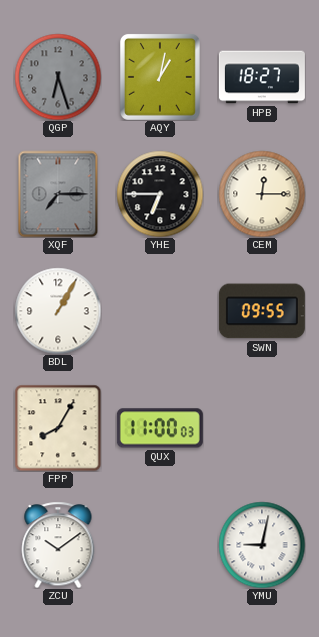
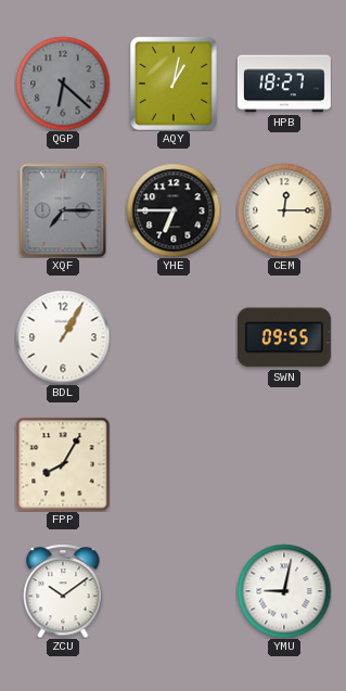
QGP: 6:27 -> 6:22
QUX: 11:00 -> none
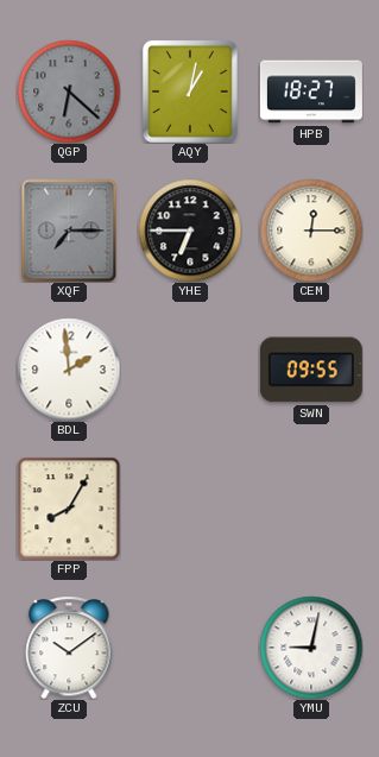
BDL: 1:05 -> 1:59
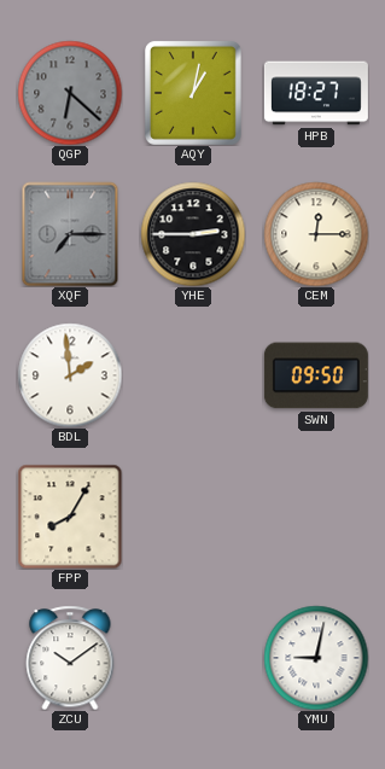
YHE: 6:45 -> 2:45
SWN: 09:55 -> 09:50
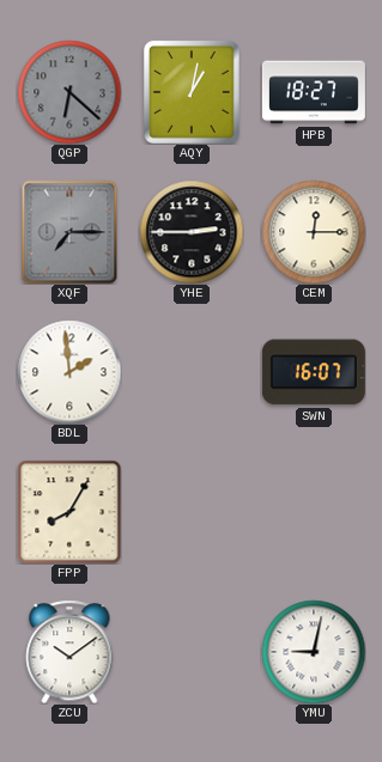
SWN: 09:50 -> 16:07
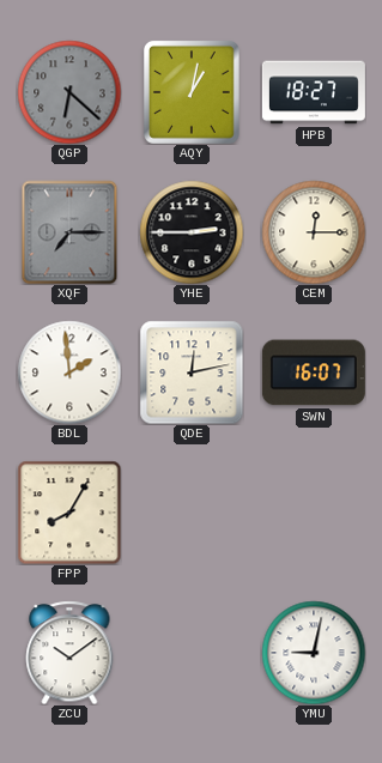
QDE: none -> 12:13
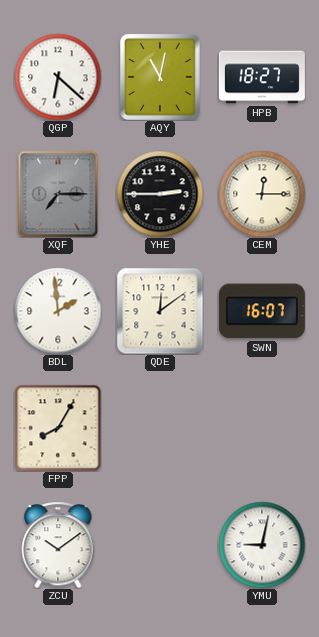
QGP dial: grey -> white
AQY: 1:02 -> 11:02
QDE: 12:13 -> 12:09
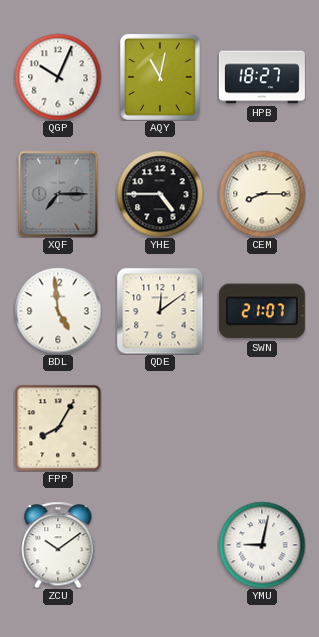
QGP: 6:22 -> 10:04
YHE: 2:45 -> 4:45
CEM: 12:15 -> 8:15
BDL: 1:59 -> 4:59
SWN: 16:07 -> 21:07
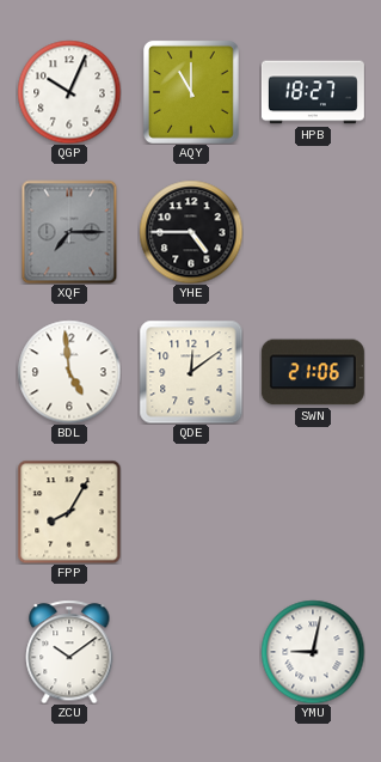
AQY: 11:02 -> 11:00
CEM: 8:15 -> none
SWN: 21:07 -> 21:06
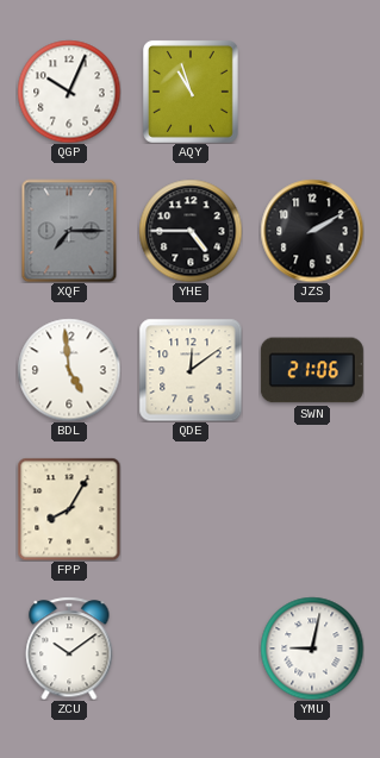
AQY: 11:00 -> 10:57
HPB: 18:27 -> none
JZS: none -> 2:10
